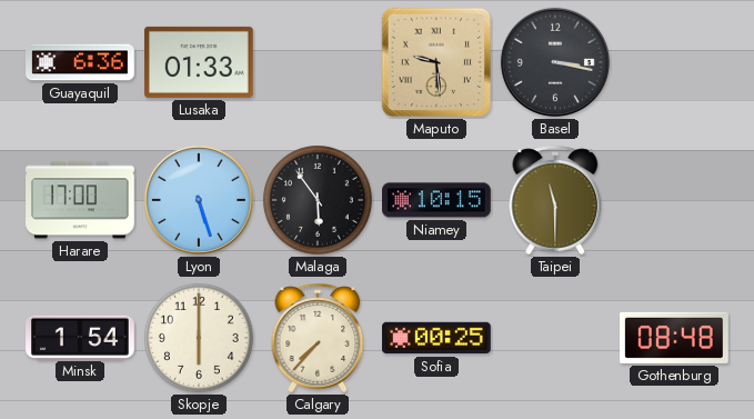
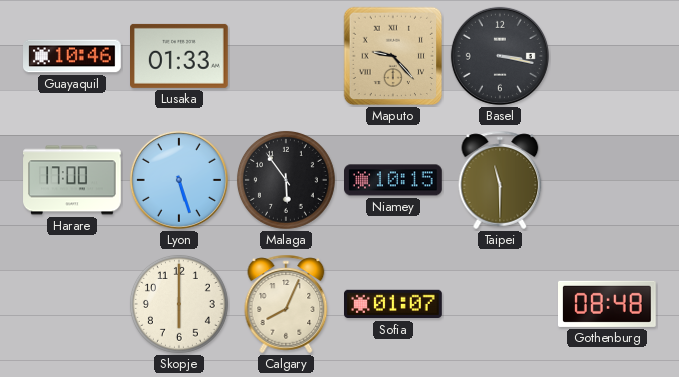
Guayaquil: 6:36 -> 10:46
Maputo: 9:29 -> 9:23
Minsk: 1:54 -> none
Calgary: 7:37 -> 8:04
Sofia: 00:25 -> 01:07
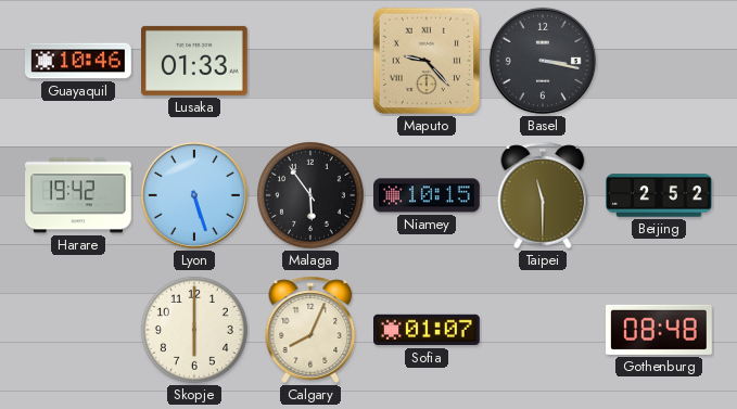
Harare: 17:00 -> 19:42
Beijing: none -> 2:52
